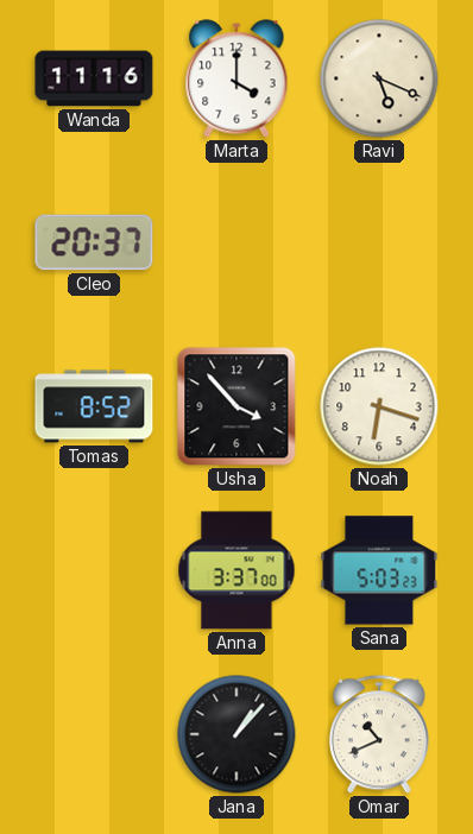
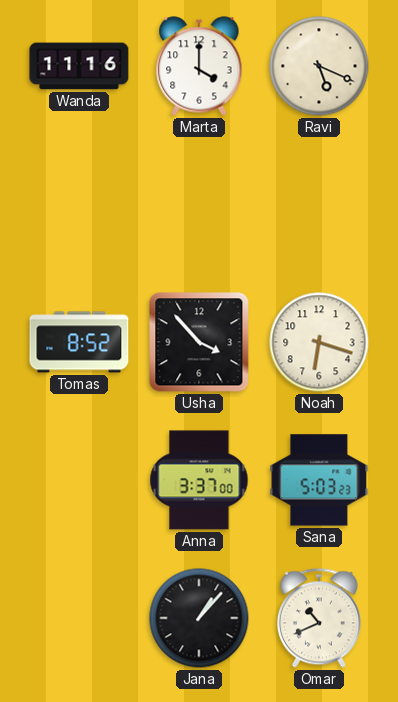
Cleo: 20:37 -> none
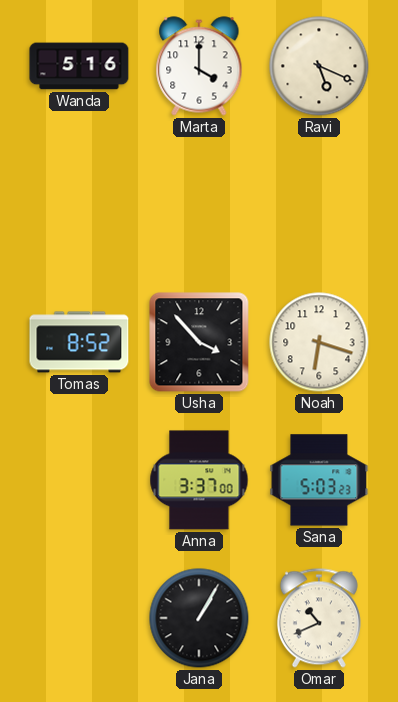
Wanda: 11:16 -> 5:16
Jana: 1:07 -> 1:05
